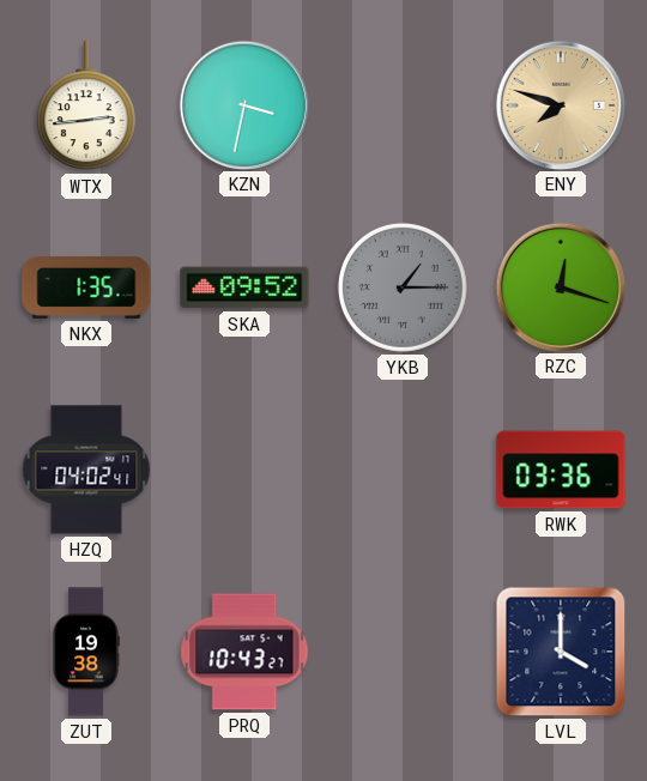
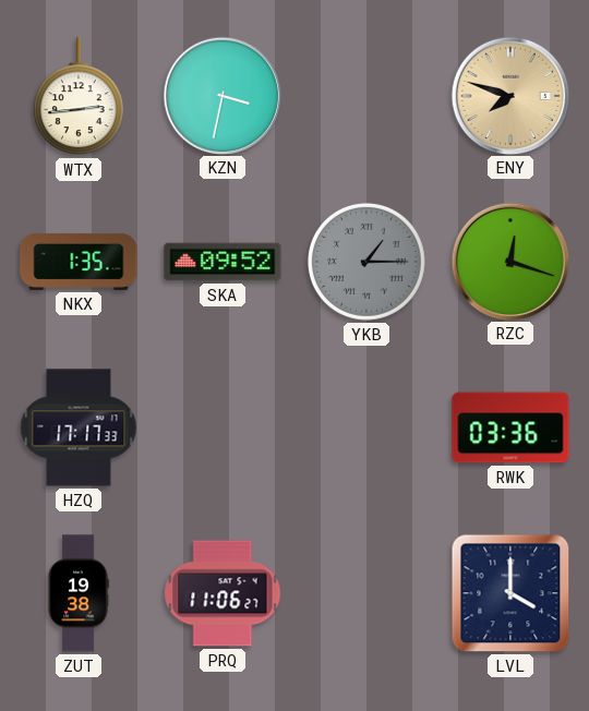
HZQ: 04:02 -> 17:17
PRQ: 10:43 -> 11:06
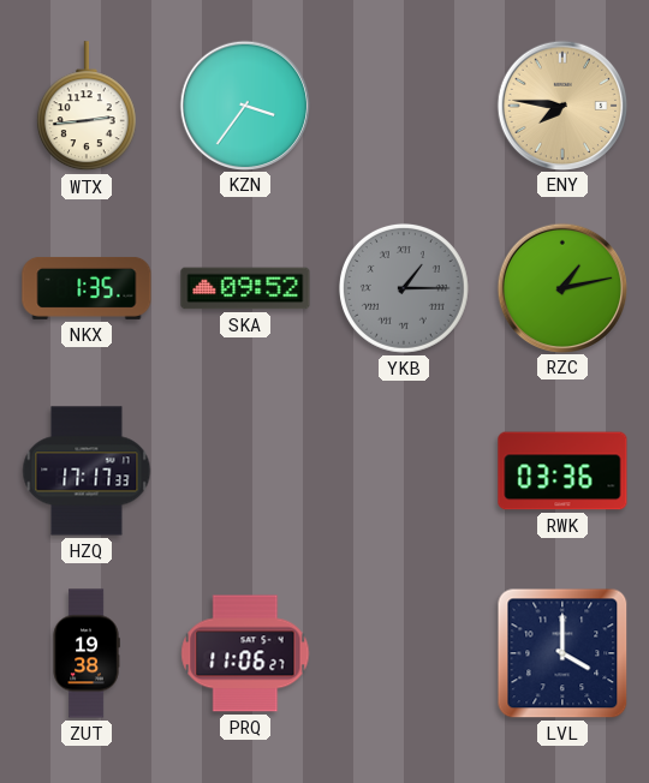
KZN: 3:32 -> 3:36
ENY: 7:48 -> 7:46
RZC: 12:18 -> 1:13
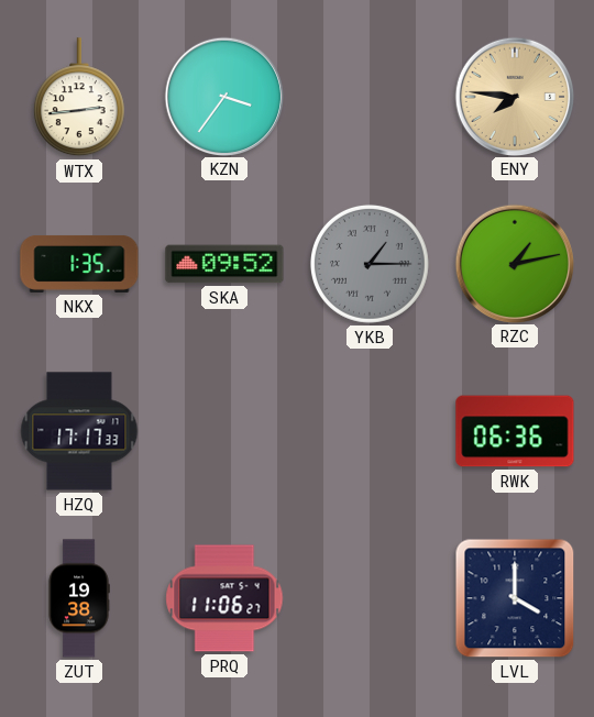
RWK: 03:36 -> 06:36
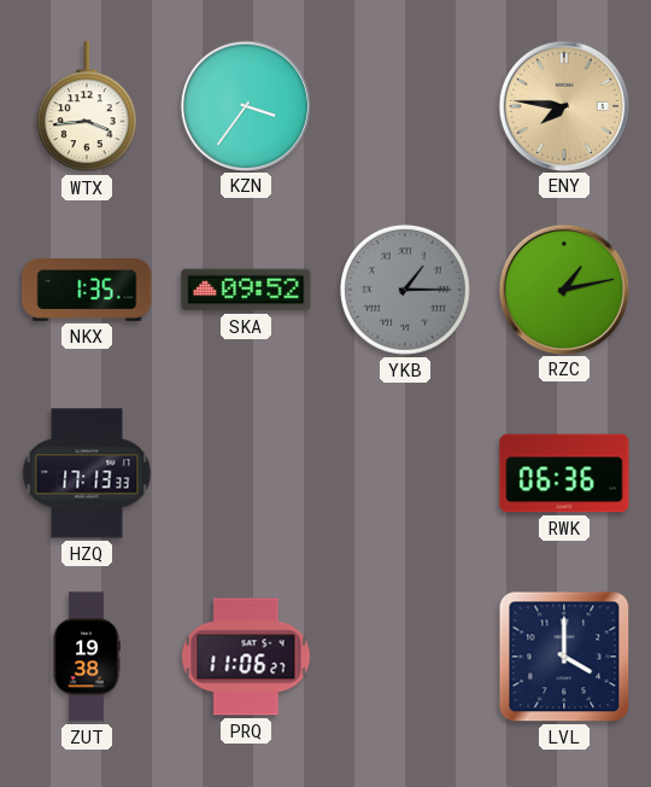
WTX: 2:44 -> 3:44
HZQ: 17:17 -> 17:13
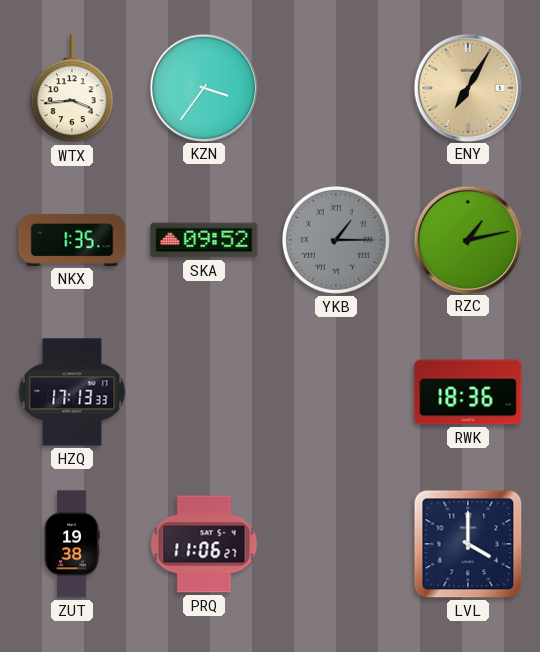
ENY: 7:46 -> 7:05
RWK: 06:36 -> 18:36
